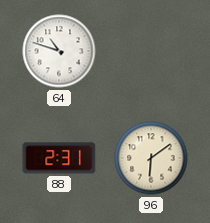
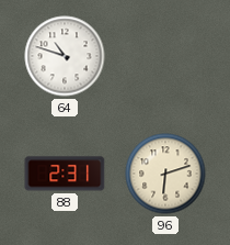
96: 6:09 -> 6:12
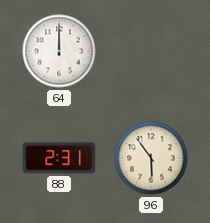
64: 10:48 -> 12:00
96: 6:12 -> 5:54
